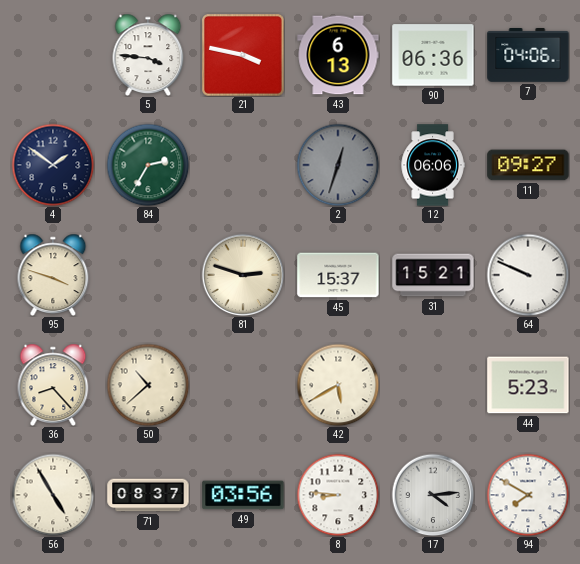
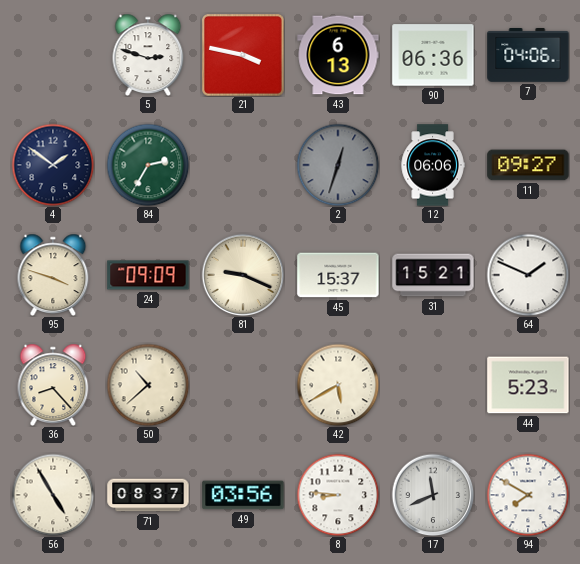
5: 3:46 -> 2:48
24: none -> 09:09
81: 2:48 -> 9:19
64: 9:49 -> 1:49
17: 4:14 -> 11:41
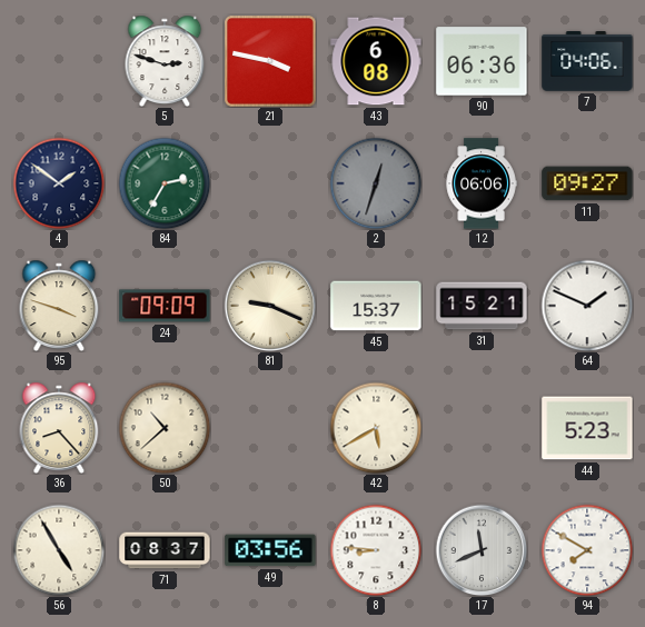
43: 6:13 -> 6:08
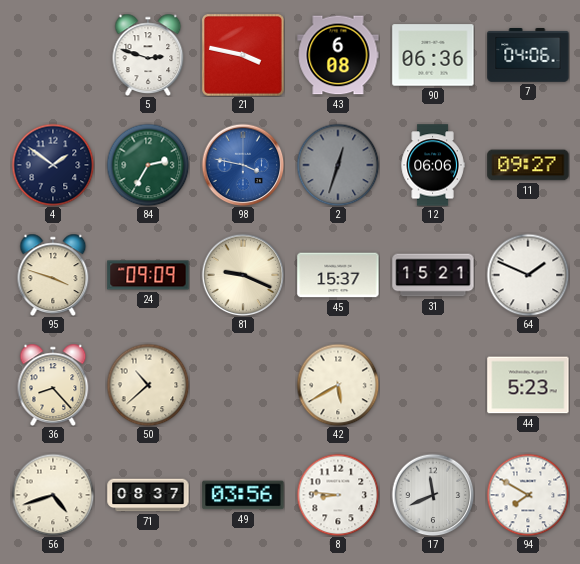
98: none -> 3:47
56: 4:55 -> 4:42
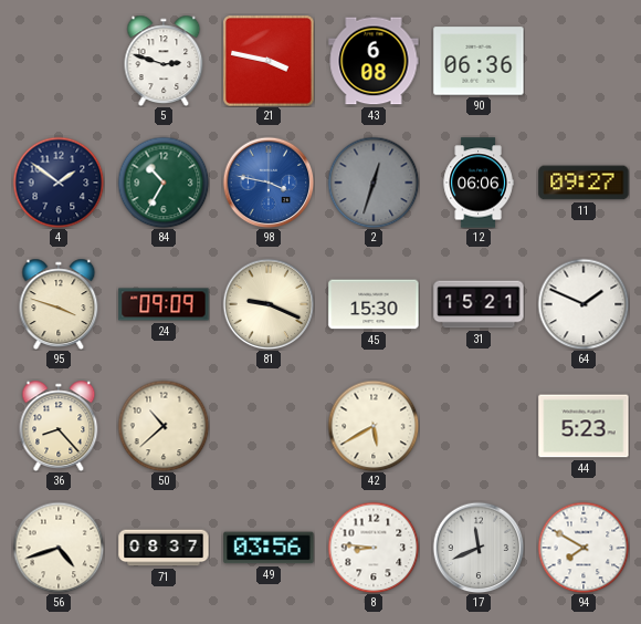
7: 04:06 -> none
84: 2:35 -> 10:35
45: 15:37 -> 15:30
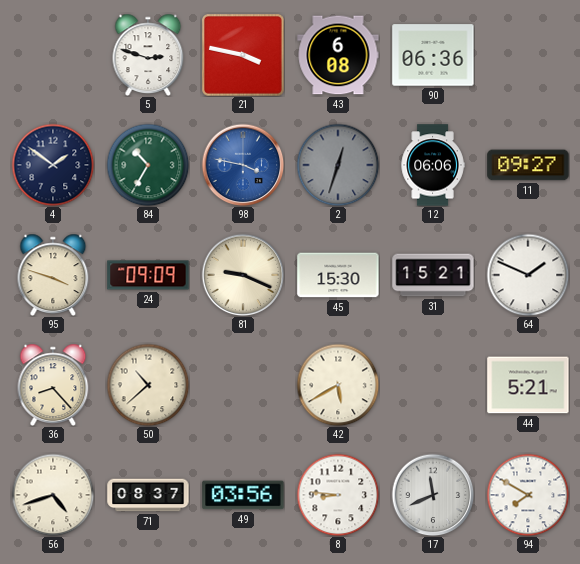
44: 5:23 -> 5:21
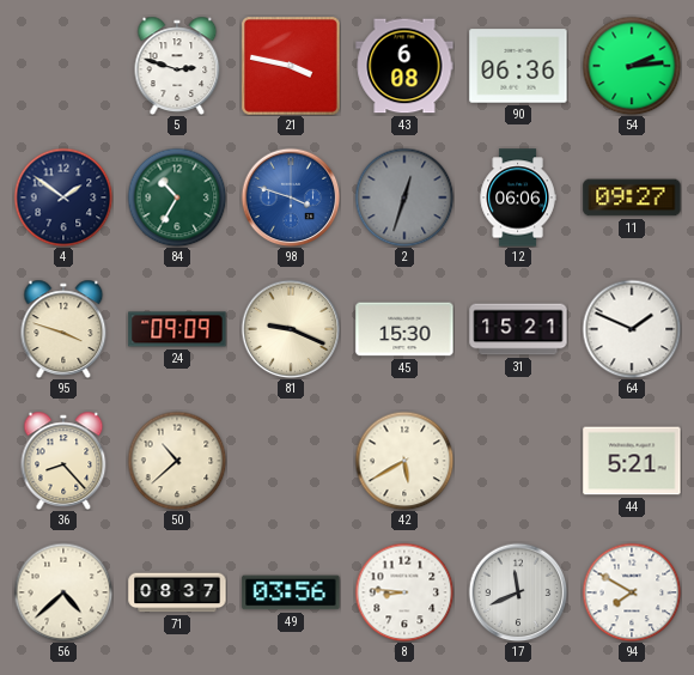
54: none -> 2:14
98: 3:47 -> 3:48
56: 4:42 -> 4:38
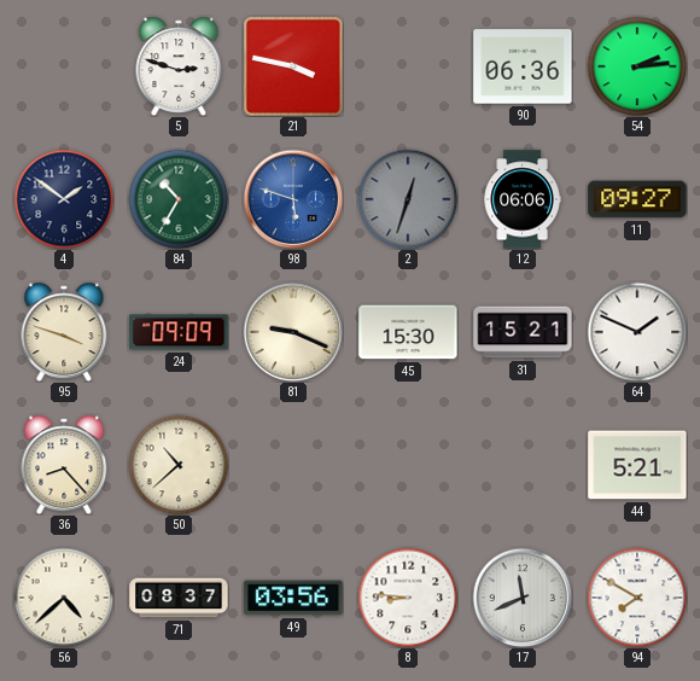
43: 6:08 -> none
98: 3:48 -> 5:48
42: 5:40 -> none
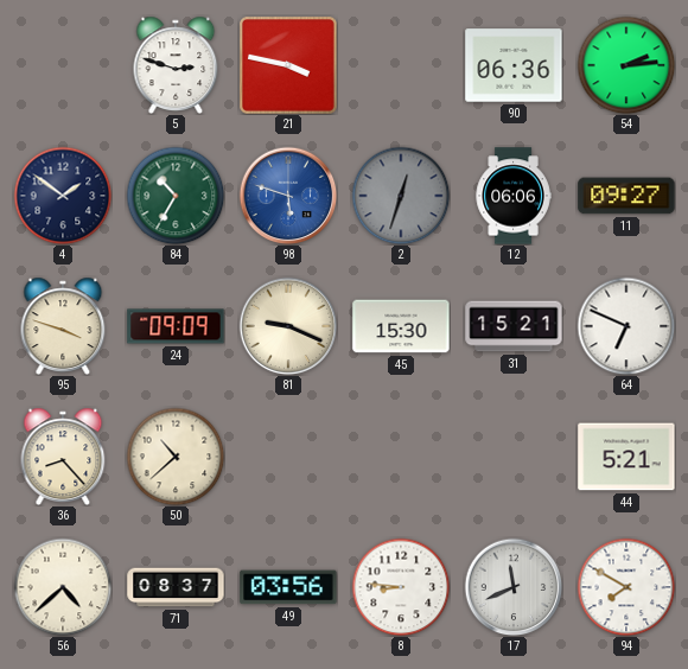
64: 1:49 -> 6:49
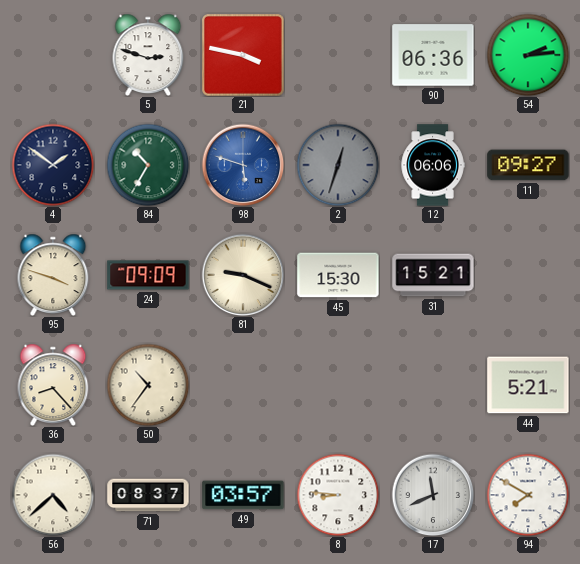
64: 6:49 -> none
50: 10:38 -> 10:36
49: 03:56 -> 03:57
